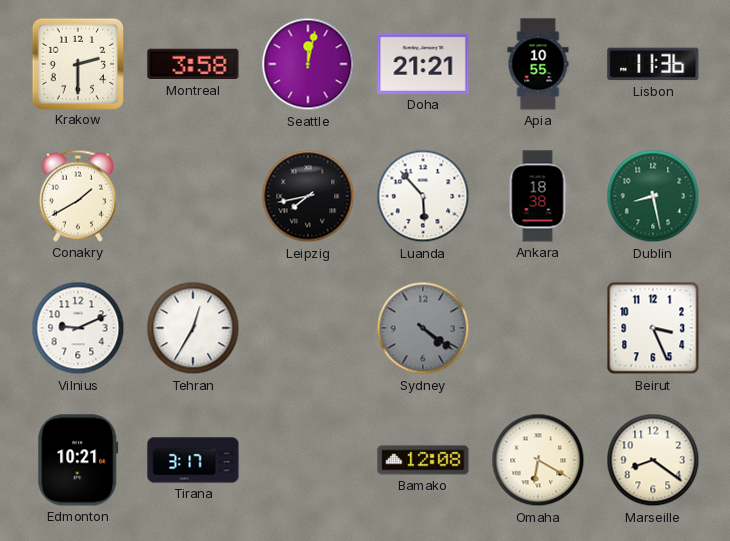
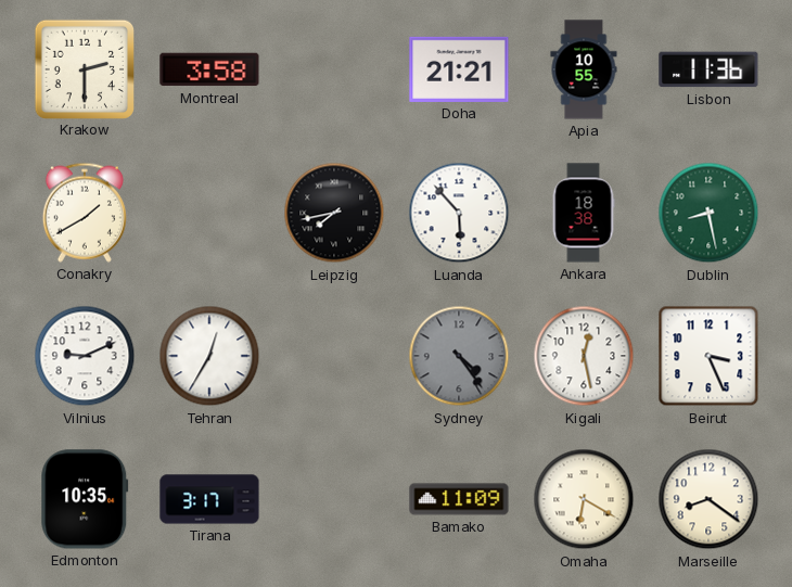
Seattle: 12:02 -> none
Sydney: 4:21 -> 4:24
Kigali: none -> 12:28
Edmonton: 10:21 -> 10:35
Bamako: 12:08 -> 11:09
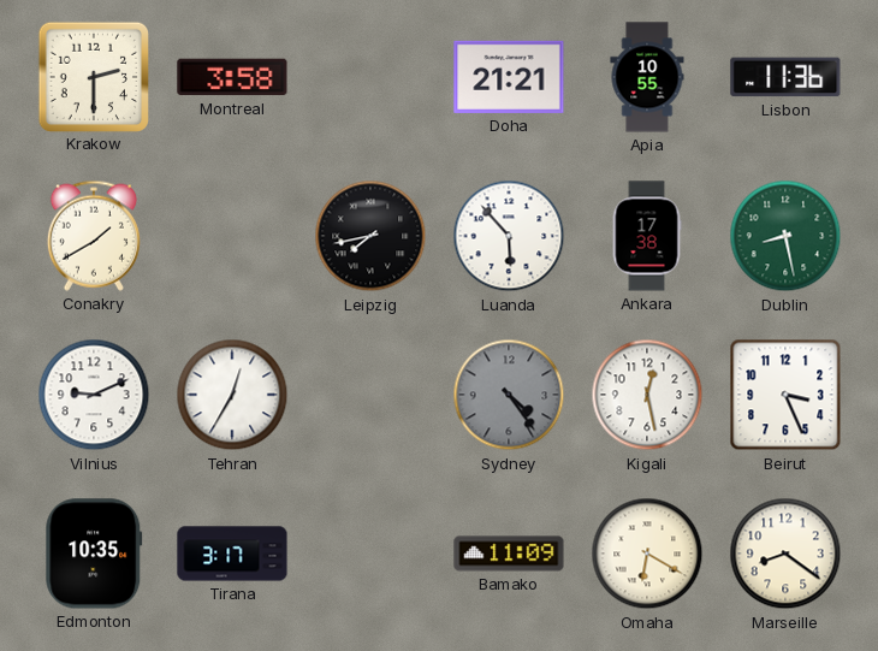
Ankara: 18:38 -> 17:38
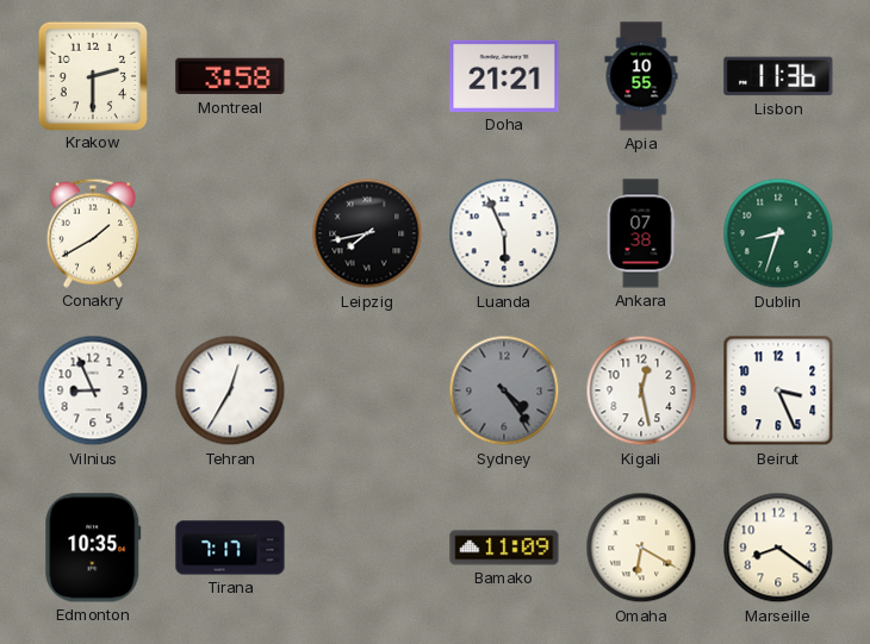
Luanda: 5:53 -> 5:56
Ankara: 17:38 -> 07:38
Dublin: 8:28 -> 8:33
Vilnius: 9:11 -> 8:56
Tirana: 3:17 -> 7:17
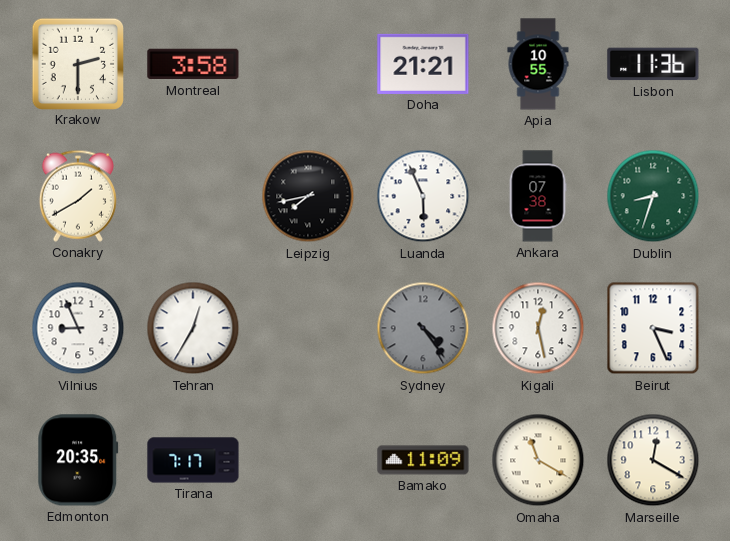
Edmonton: 10:35 -> 20:35
Omaha: 6:20 -> 11:20
Marseille: 8:21 -> 12:20
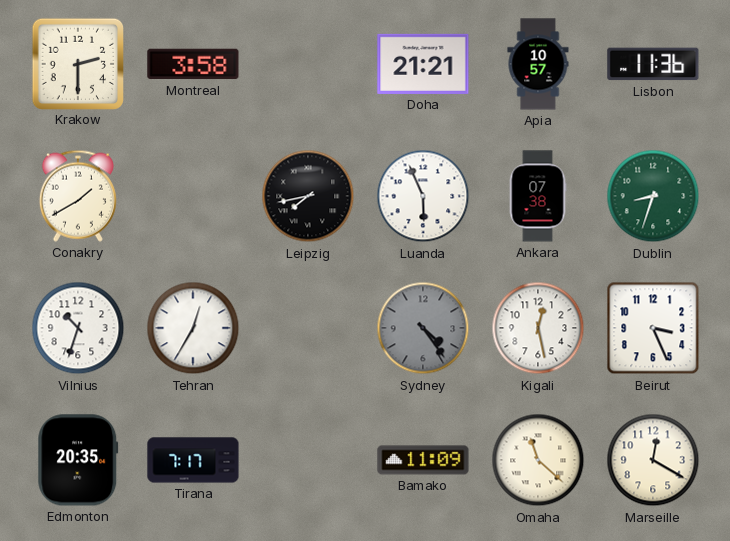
Apia: 10:55 -> 10:57
Vilnius: 8:56 -> 10:33
Omaha: 11:20 -> 11:22
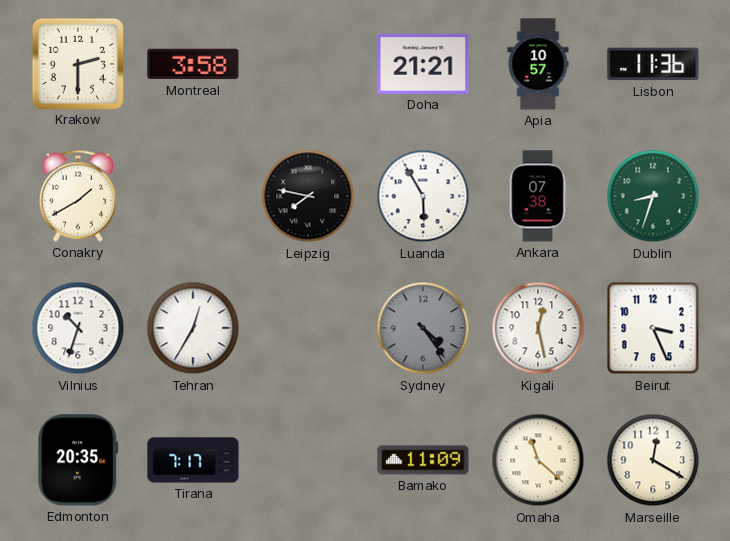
Leipzig: 7:43 -> 7:47
Luanda: 5:56 -> 5:55
